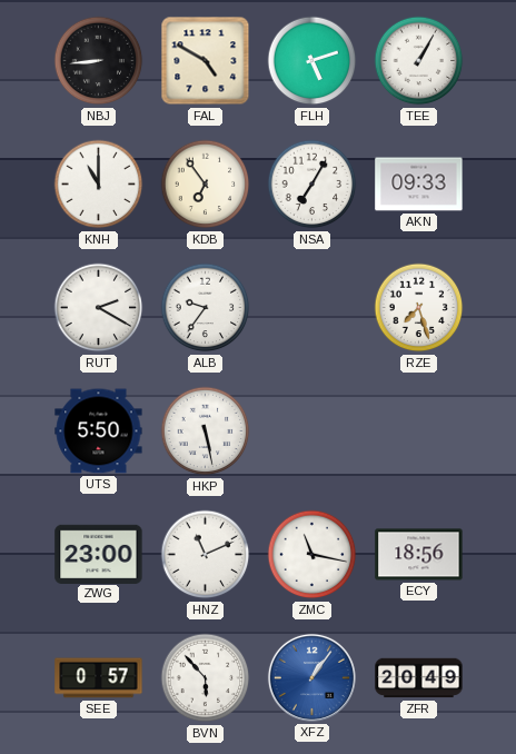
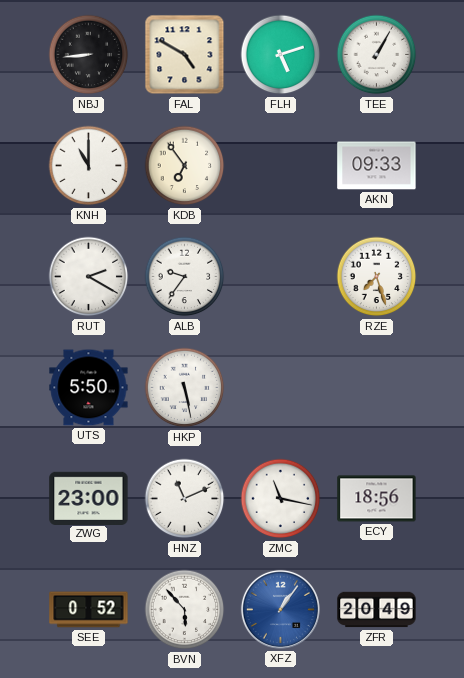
NSA: 7:05 -> none
SEE: 0:57 -> 0:52
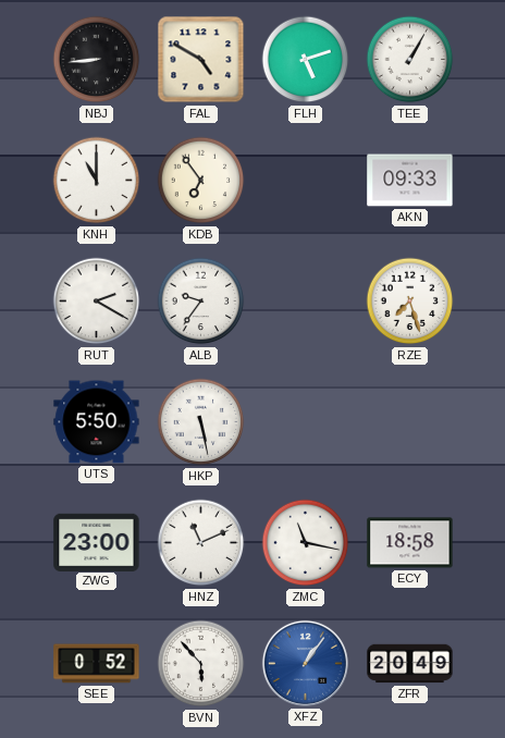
ECY: 18:56 -> 18:58
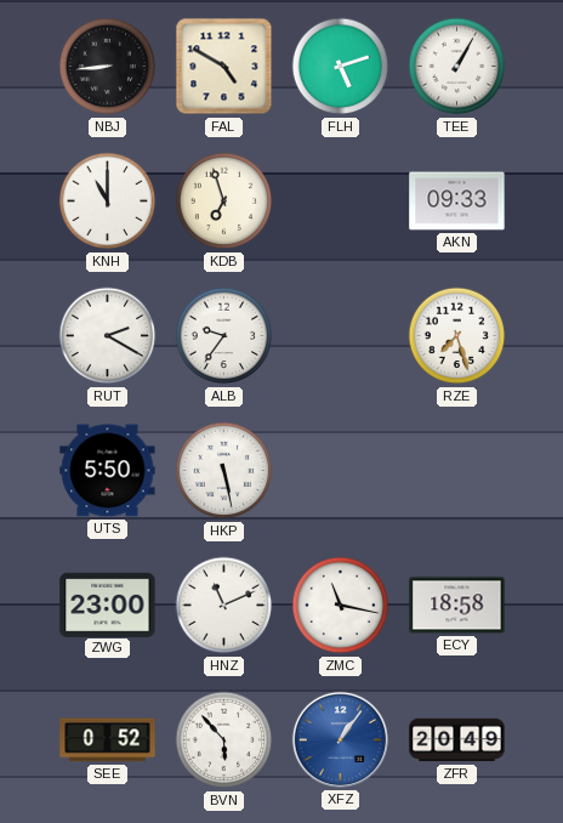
KDB: 6:54 -> 6:57
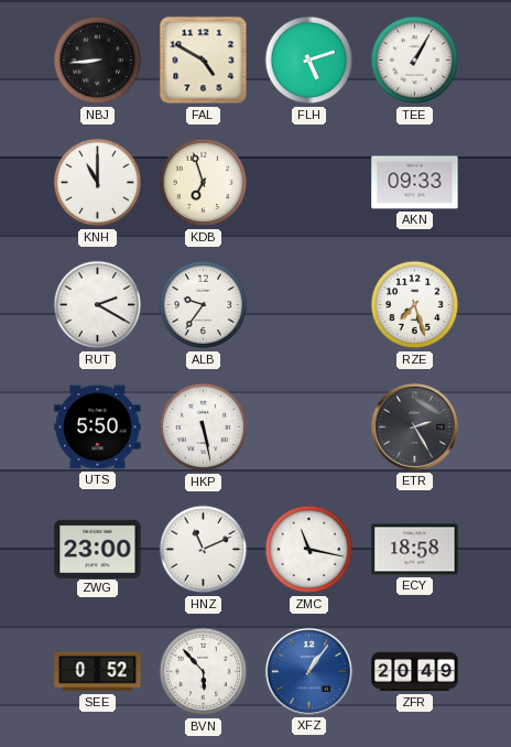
ETR: none -> 2:25
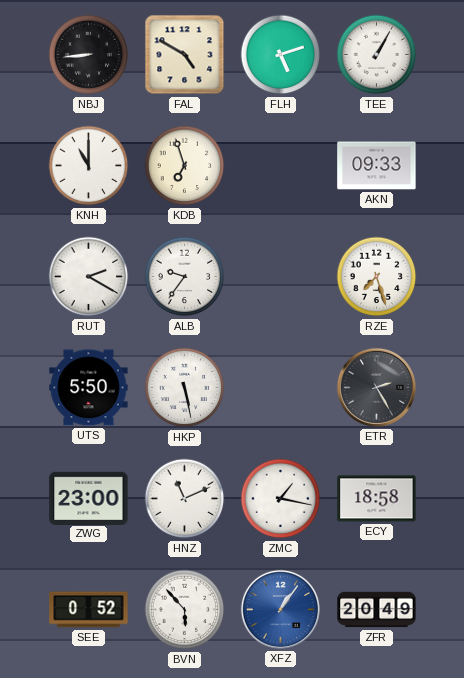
ZMC: 11:17 -> 1:17
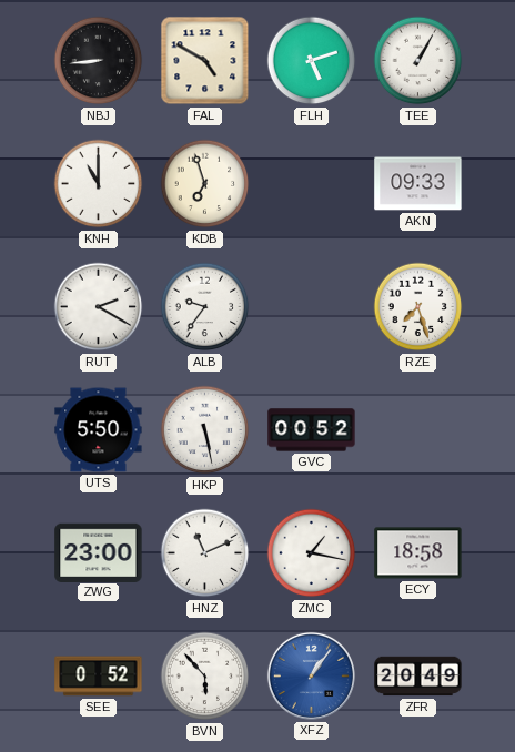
GVC: none -> 00:52
ETR: 2:25 -> none
